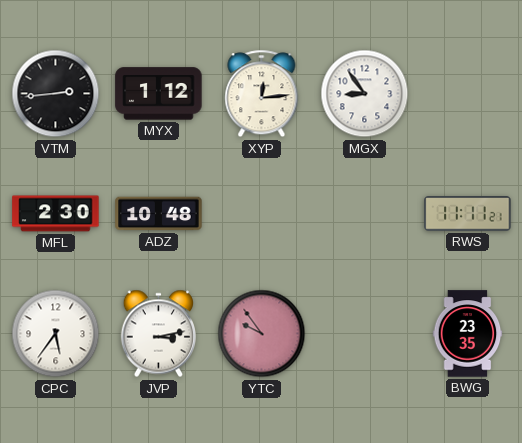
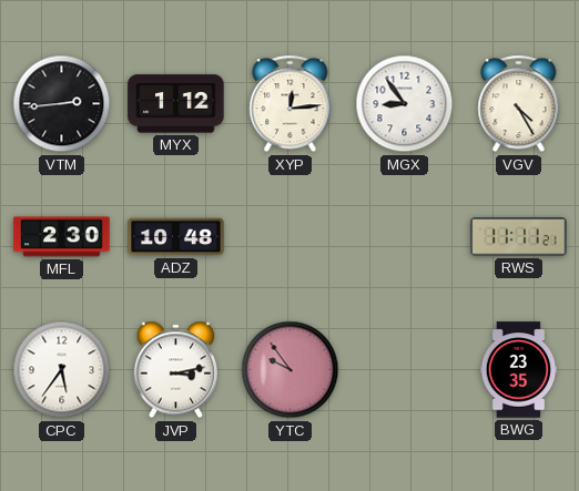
VGV: none -> 4:25
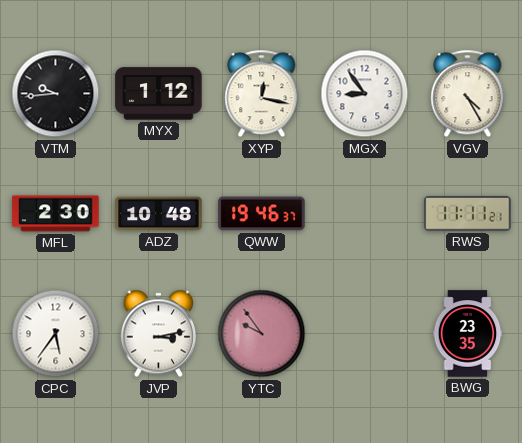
VTM: 2:44 -> 9:44
XYP: 12:14 -> 12:17
QWW: none -> 19:46
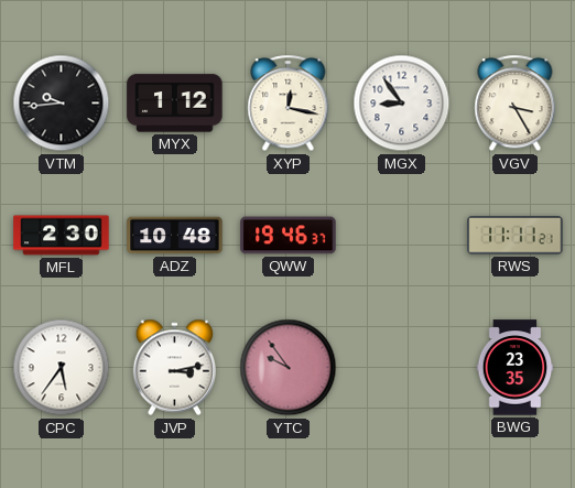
VGV: 4:25 -> 3:25
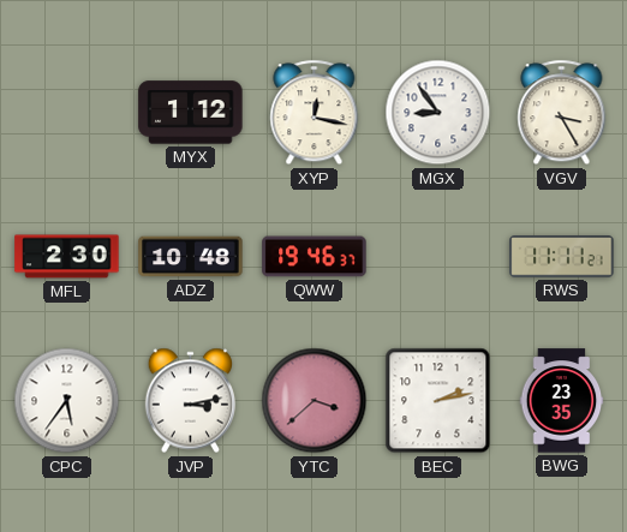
VTM: 9:44 -> none
YTC: 9:54 -> 3:38
BEC: none -> 2:13
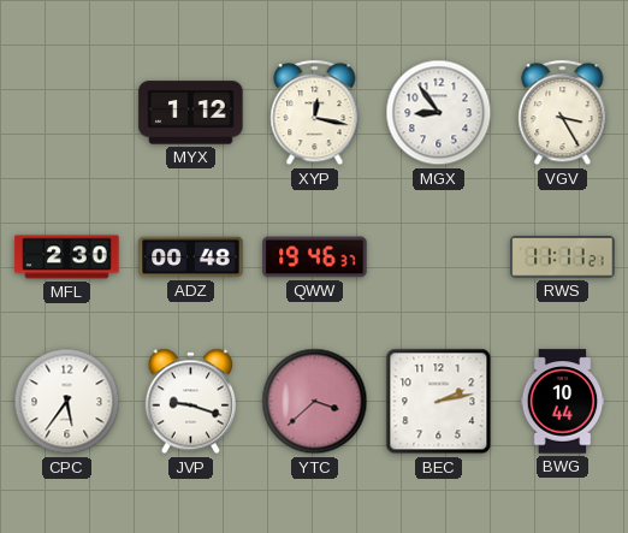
ADZ: 10:48 -> 00:48
JVP: 3:13 -> 9:18
BWG: 23:35 -> 10:44
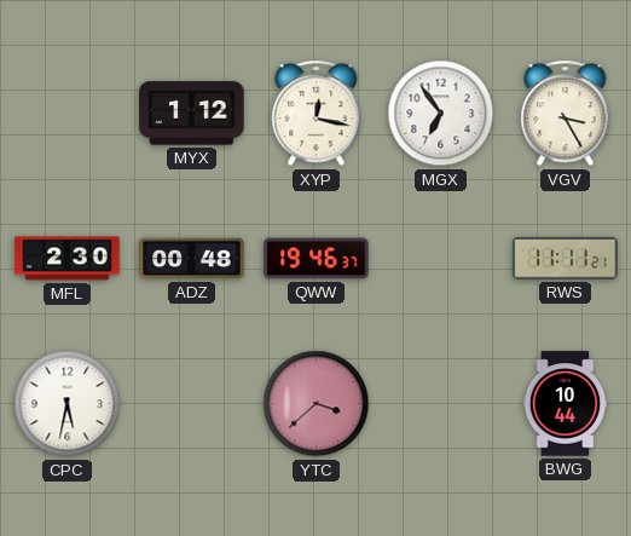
MGX: 8:54 -> 6:54
CPC: 5:36 -> 5:32
JVP: 9:18 -> none
BEC: 2:13 -> none
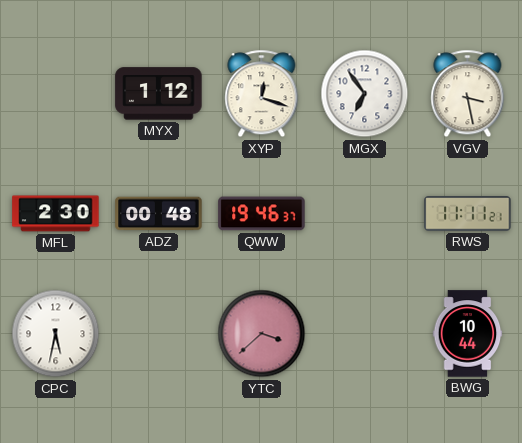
XYP: 12:17 -> 12:18
VGV: 3:25 -> 3:28
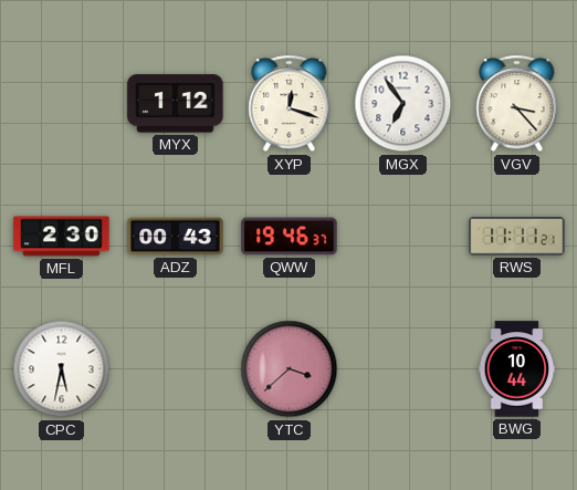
VGV: 3:28 -> 3:23
ADZ: 00:48 -> 00:43
